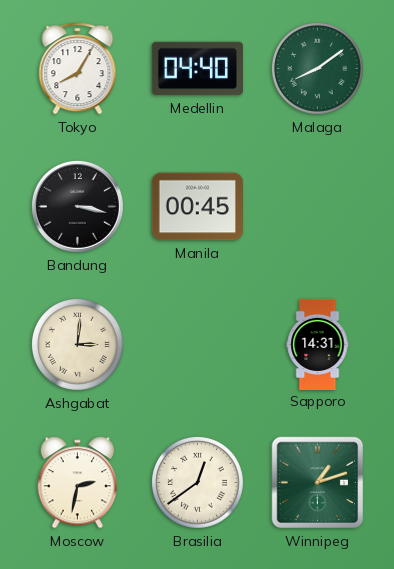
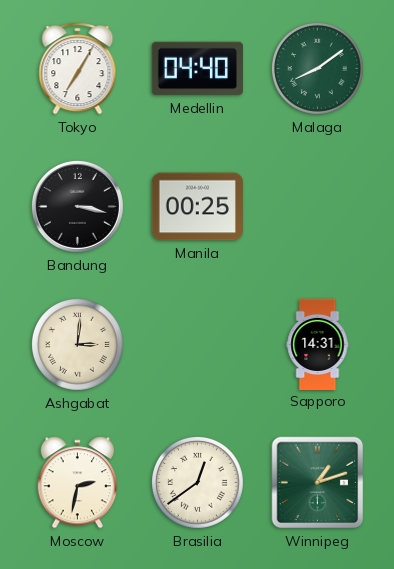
Tokyo: 8:05 -> 7:05
Manila: 00:45 -> 00:25
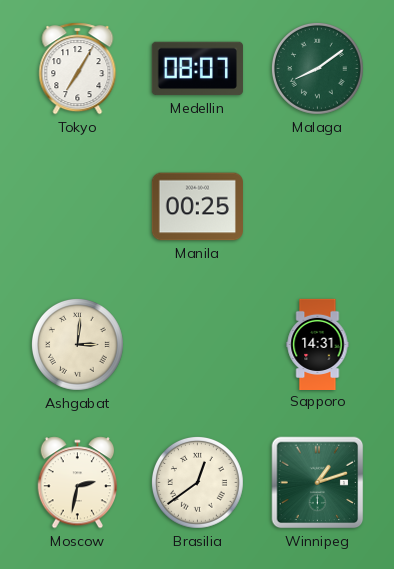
Medellin: 04:40 -> 08:07
Bandung: 3:17 -> none
